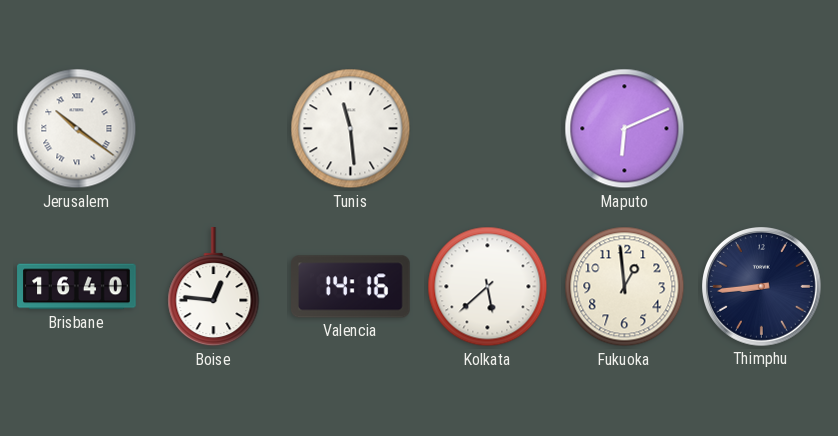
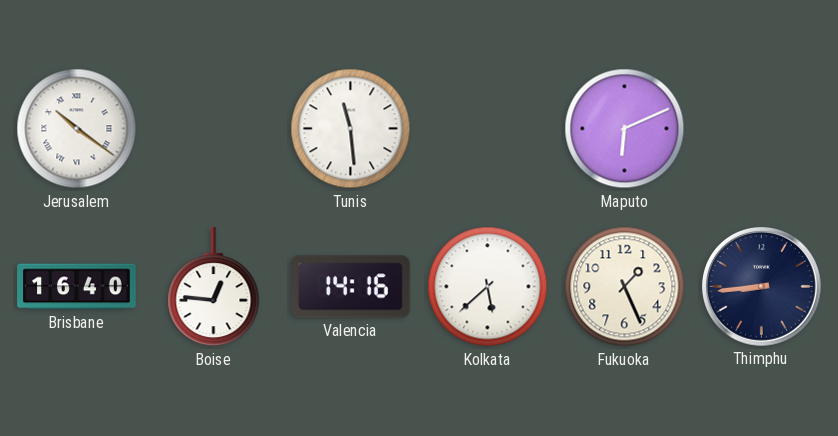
Fukuoka: 12:59 -> 1:26
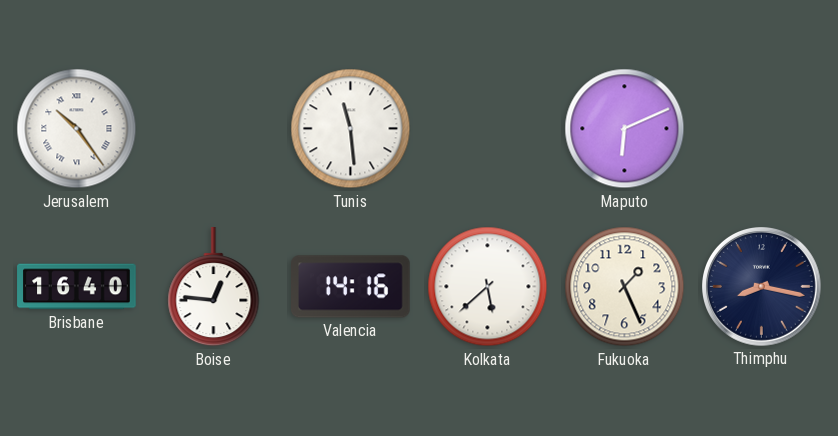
Jerusalem: 10:21 -> 10:24
Thimphu: 8:44 -> 8:17
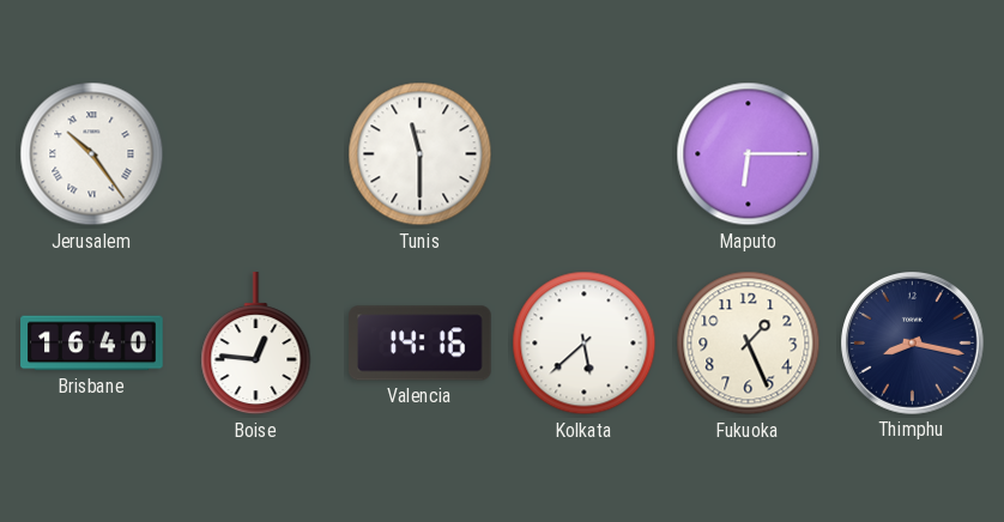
Tunis: 11:29 -> 11:30
Maputo: 6:11 -> 6:15
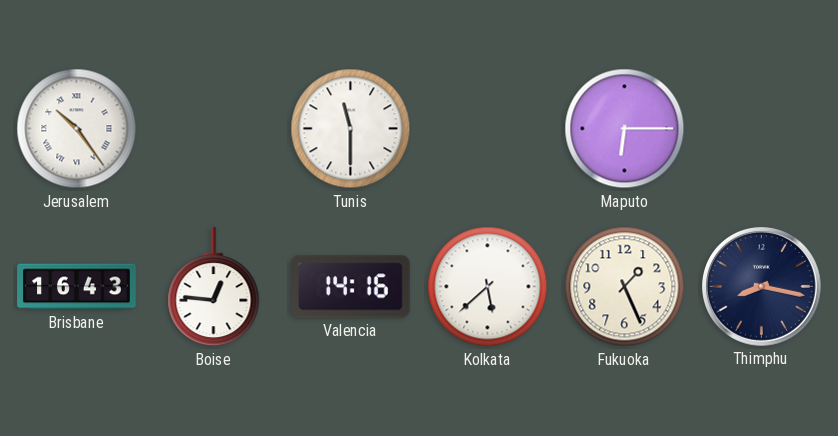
Brisbane: 16:40 -> 16:43
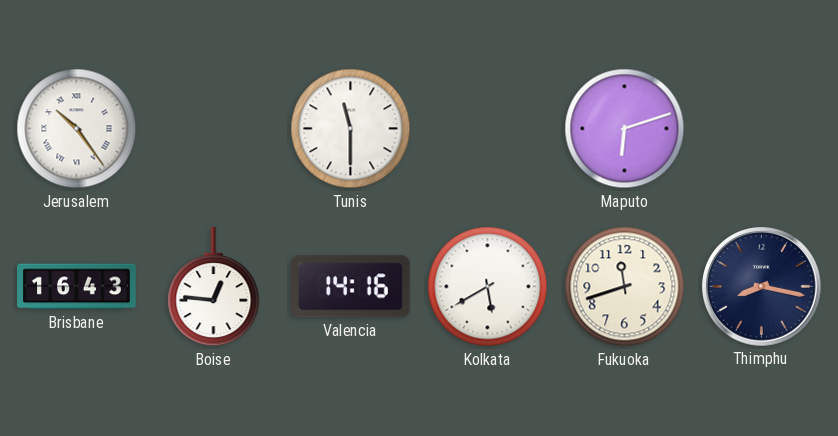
Maputo: 6:15 -> 6:12
Kolkata: 5:38 -> 5:40
Fukuoka: 1:26 -> 11:42
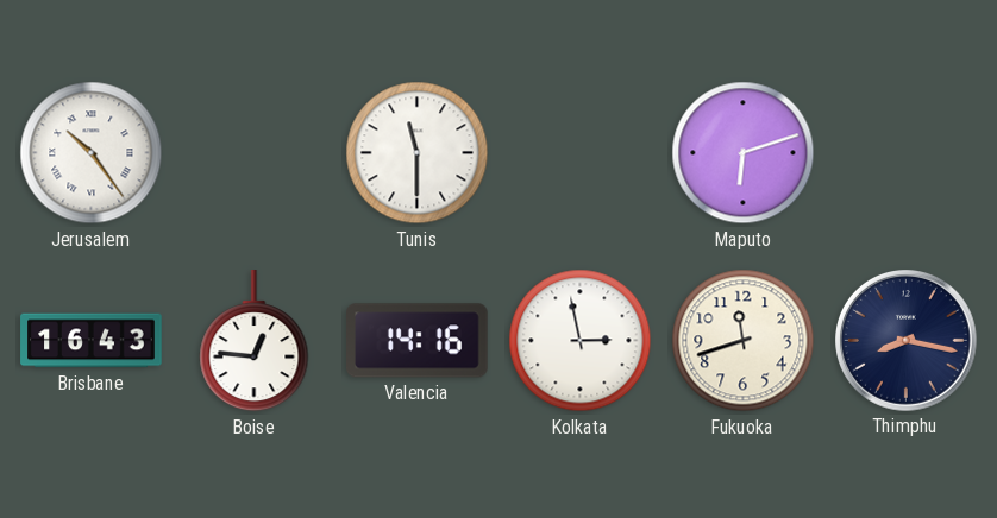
Kolkata: 5:40 -> 2:58
